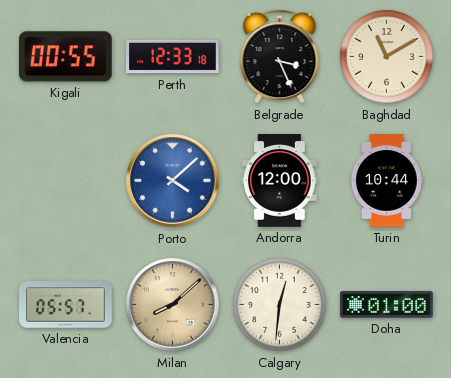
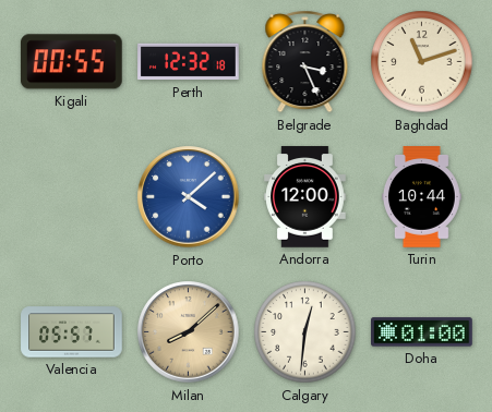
Perth: 12:33 -> 12:32
Baghdad: 11:10 -> 11:12
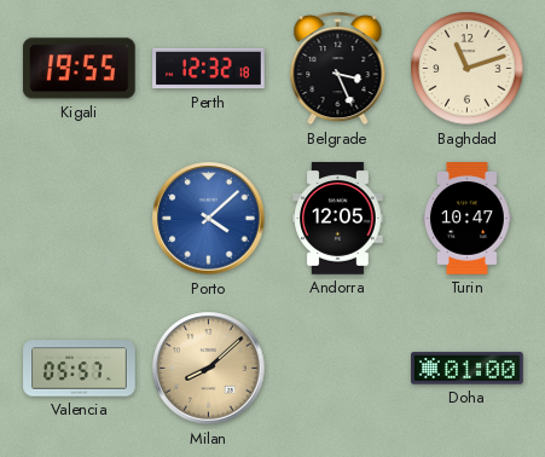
Kigali: 00:55 -> 19:55
Andorra: 12:00 -> 12:05
Turin: 10:44 -> 10:47
Calgary: 12:31 -> none
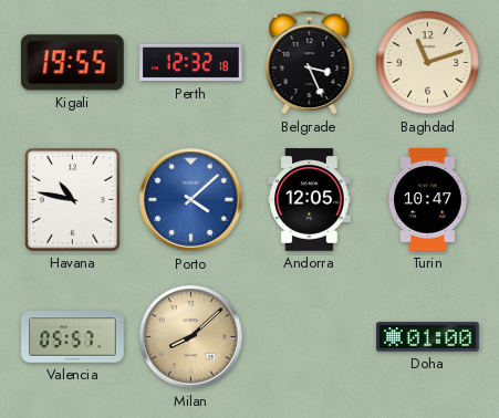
Havana: none -> 10:47
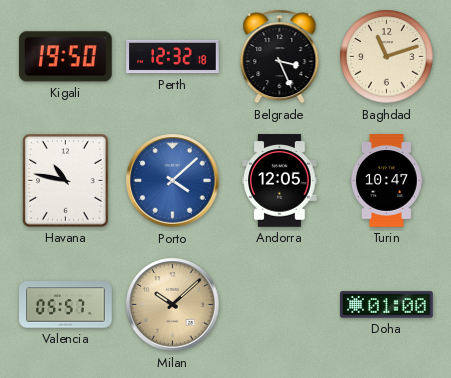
Kigali: 19:55 -> 19:50
Milan: 8:08 -> 10:08
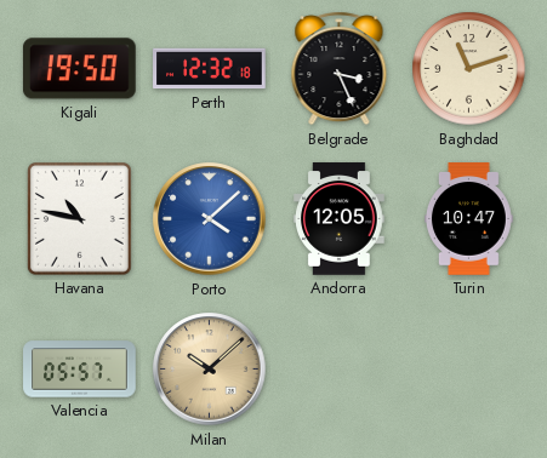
Doha: 01:00 -> none
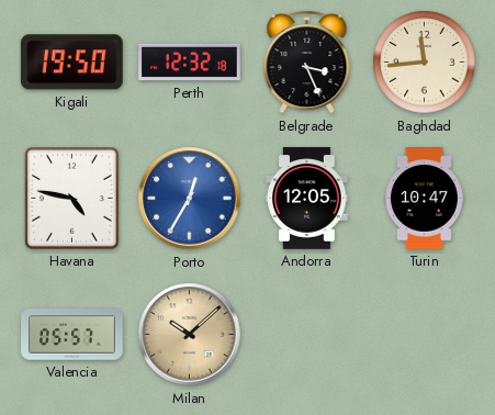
Baghdad: 11:12 -> 11:44
Havana: 10:47 -> 4:47
Porto: 4:08 -> 12:35
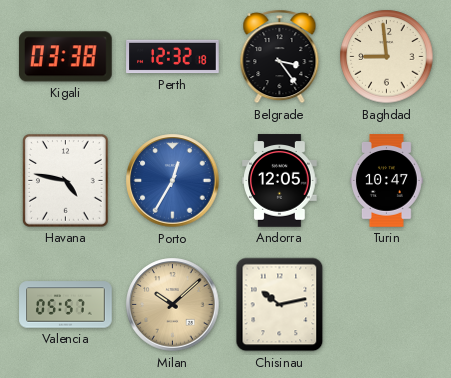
Kigali: 19:50 -> 03:38
Belgrade: 3:26 -> 3:24
Baghdad: 11:44 -> 8:59
Chisinau: none -> 10:13
